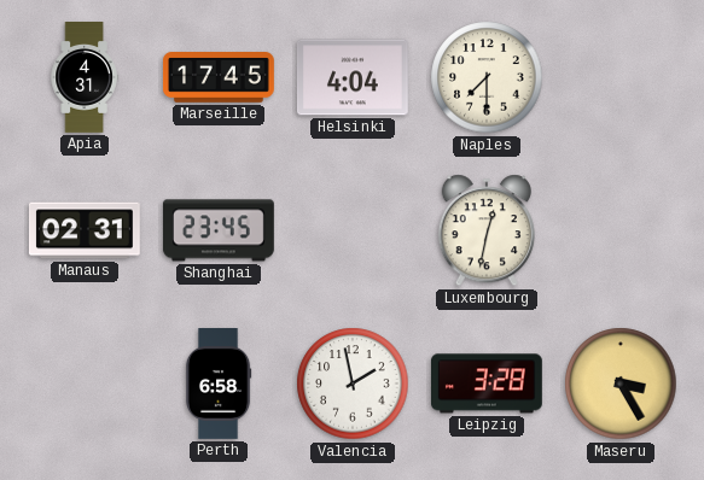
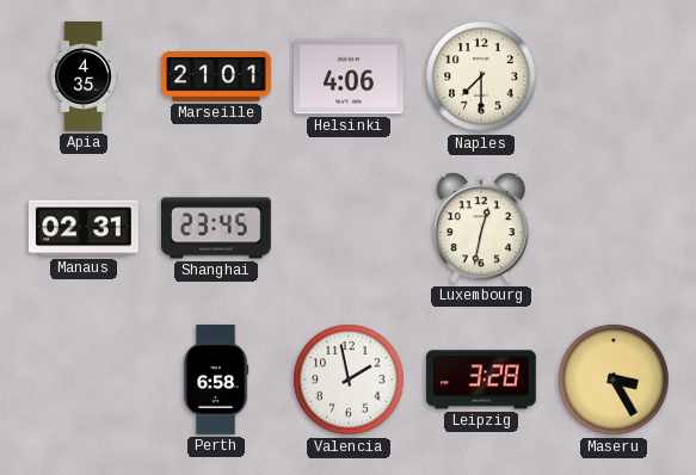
Apia: 4:31 -> 4:35
Marseille: 17:45 -> 21:01
Helsinki: 4:04 -> 4:06
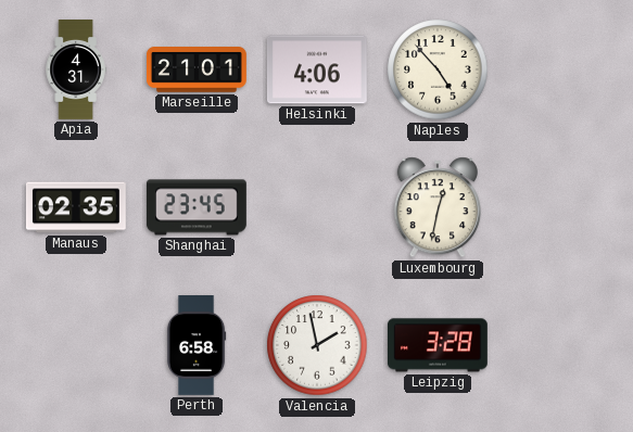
Apia: 4:35 -> 4:31
Naples: 7:30 -> 4:53
Manaus: 02:31 -> 02:35
Maseru: 3:25 -> none
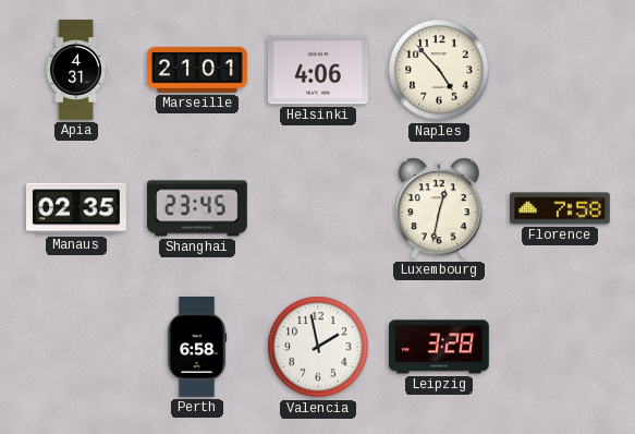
Florence: none -> 7:58
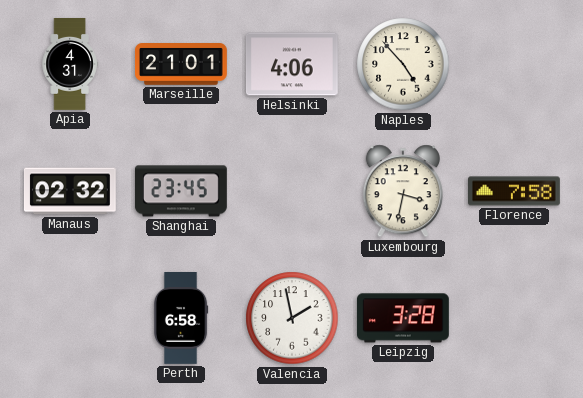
Manaus: 02:35 -> 02:32
Luxembourg: 12:32 -> 3:32
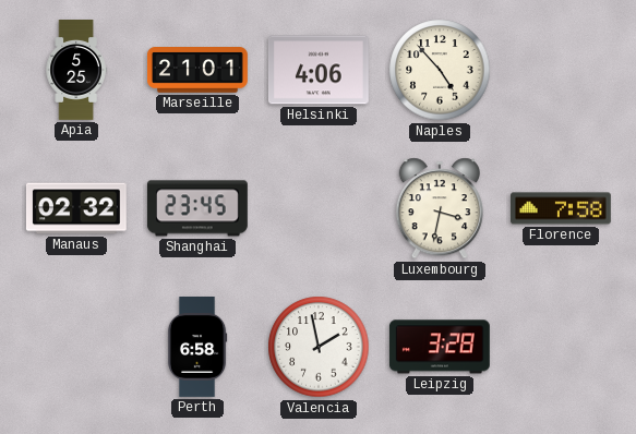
Apia: 4:31 -> 5:25
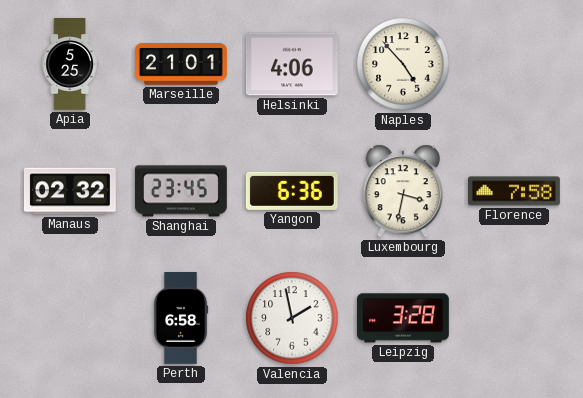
Yangon: none -> 6:36
